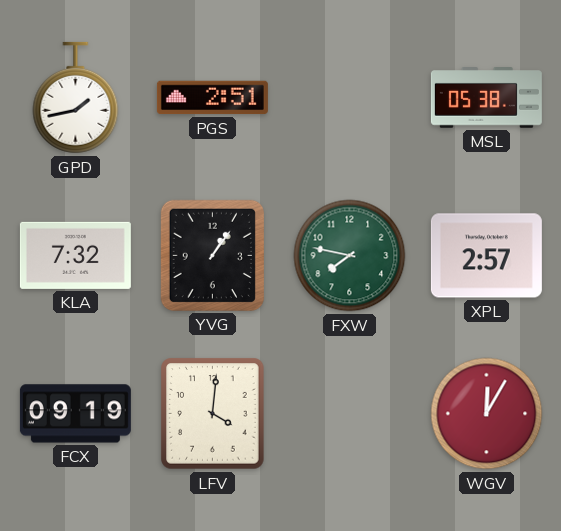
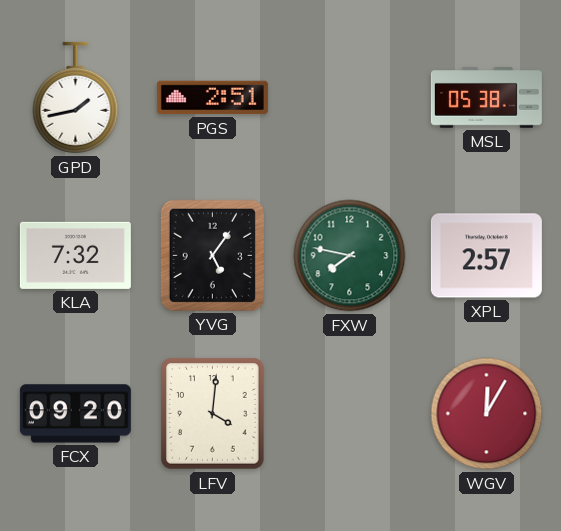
YVG: 1:06 -> 5:06
FCX: 09:19 -> 09:20
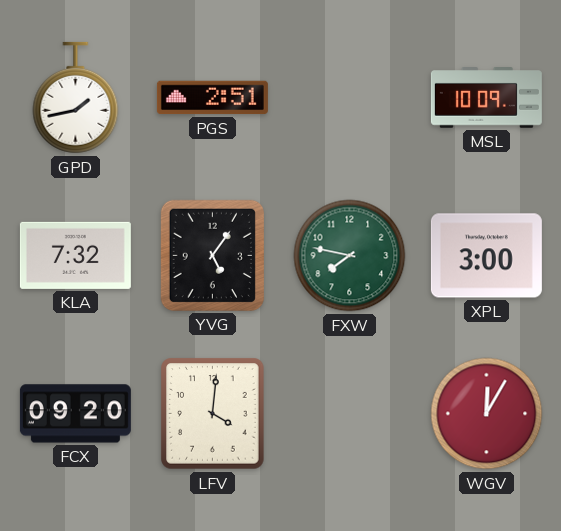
MSL: 05:38 -> 10:09
XPL: 2:57 -> 3:00
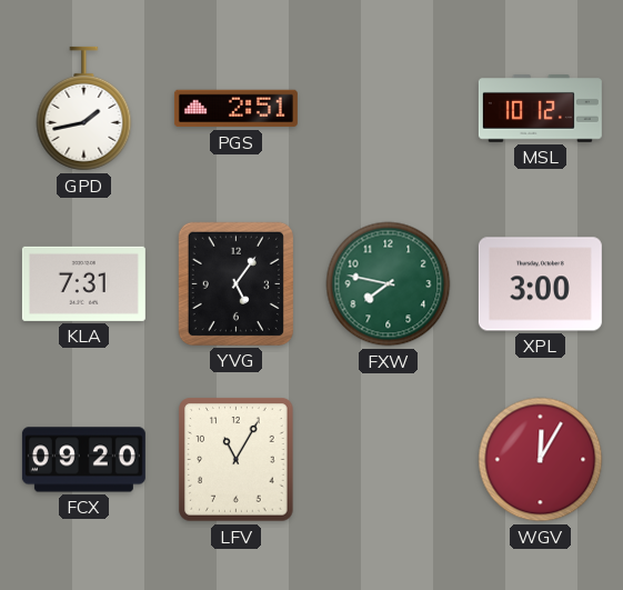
MSL: 10:09 -> 10:12
KLA: 7:32 -> 7:31
LFV: 4:01 -> 11:05
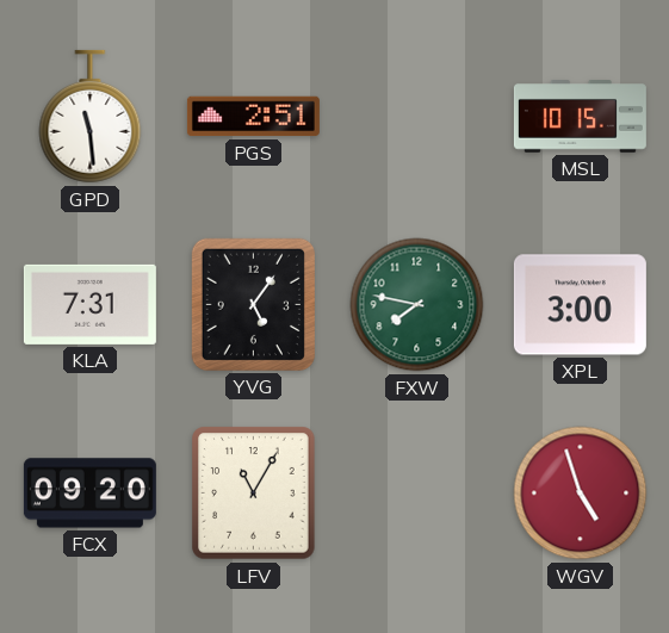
GPD: 1:43 -> 11:29
MSL: 10:12 -> 10:15
WGV: 12:05 -> 4:57
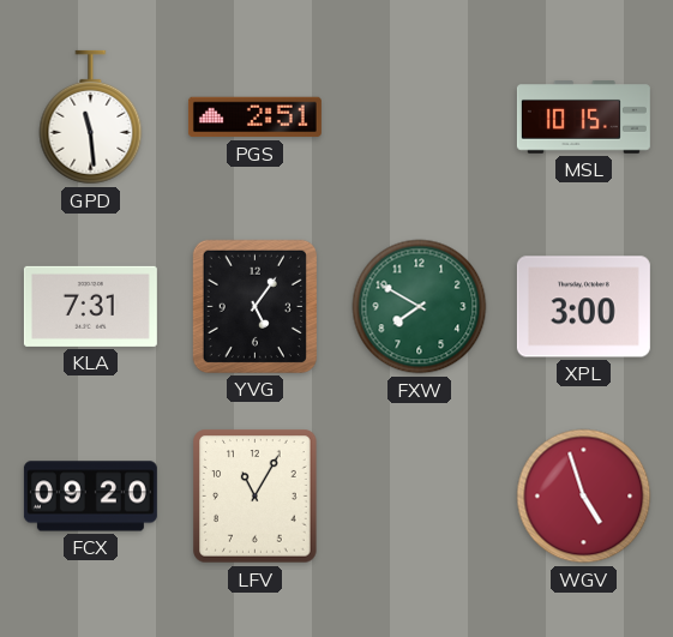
FXW: 7:47 -> 7:50
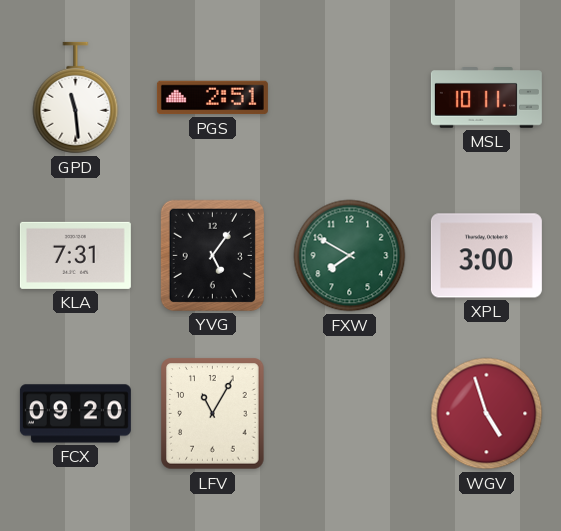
MSL: 10:15 -> 10:11
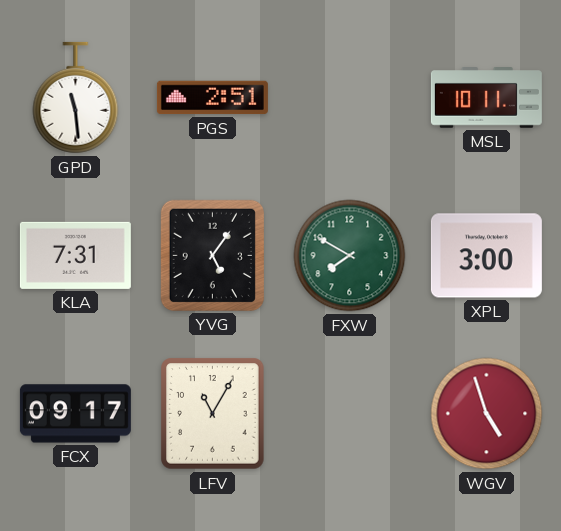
FCX: 09:20 -> 09:17
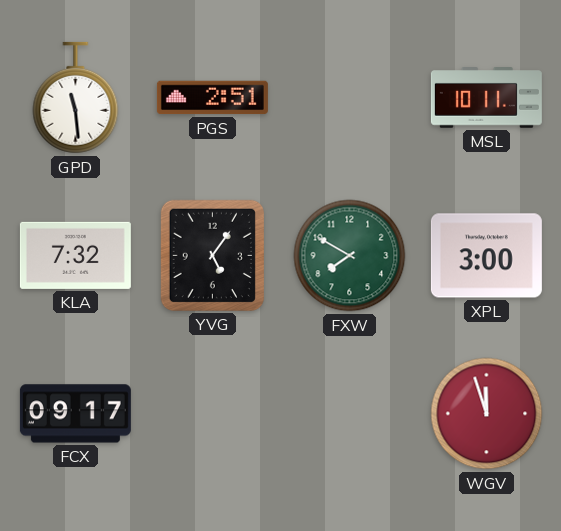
KLA: 7:31 -> 7:32
LFV: 11:05 -> none
WGV: 4:57 -> 11:57
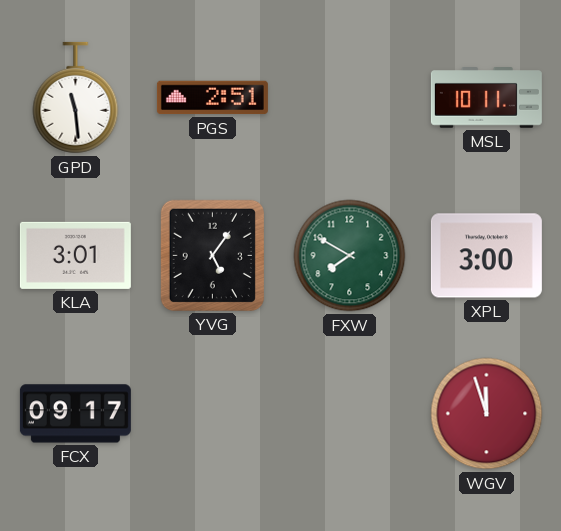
KLA: 7:32 -> 3:01
